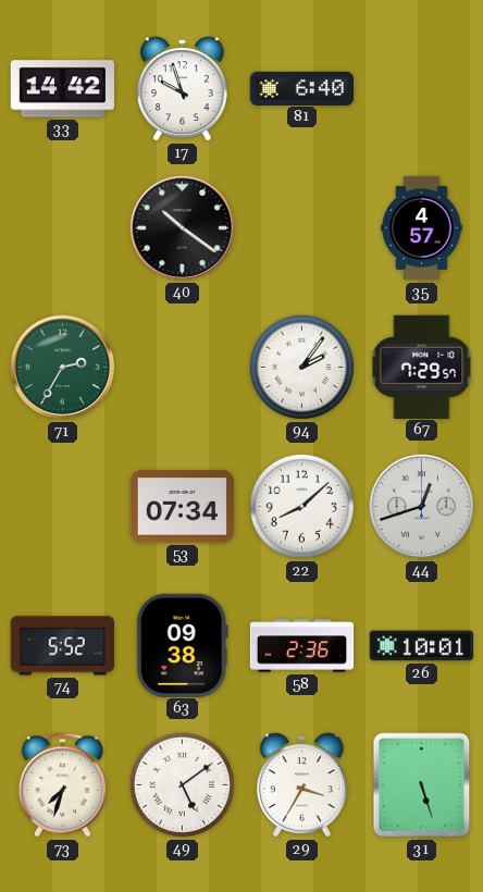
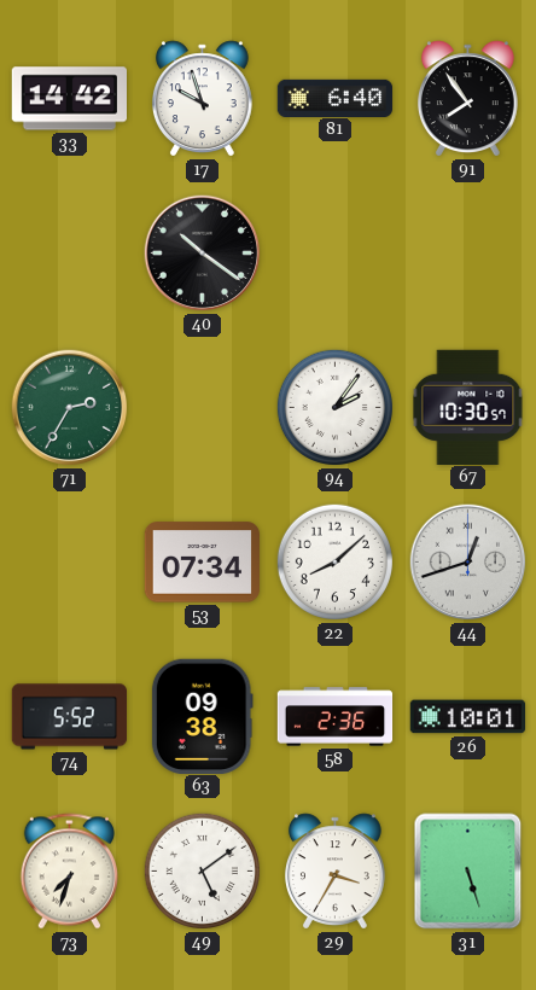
91: none -> 7:54
35: 4:57 -> none
67: 7:29 -> 10:30
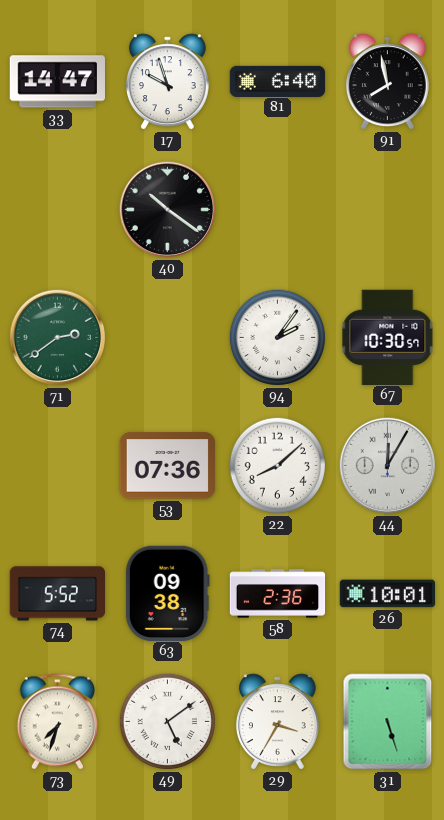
33: 14:42 -> 14:47
91: 7:54 -> 7:58
71: 2:35 -> 2:39
53: 07:34 -> 07:36
44: 12:42 -> 12:05
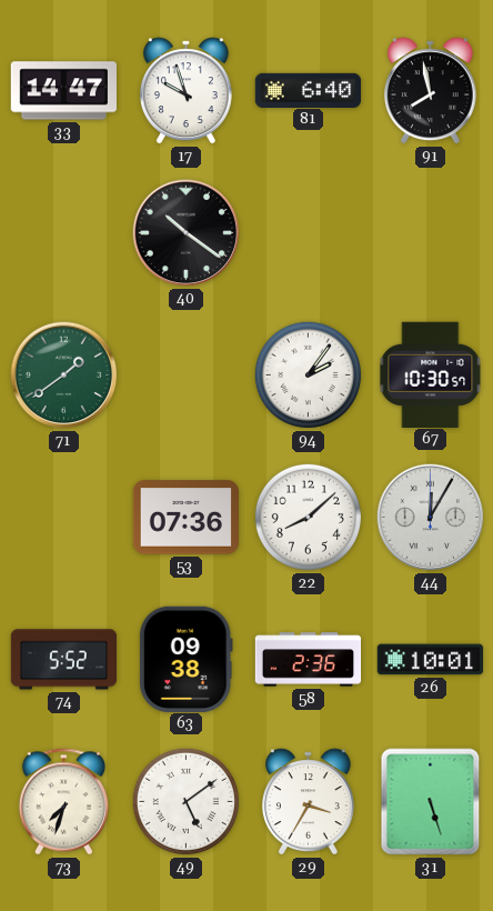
71: 2:39 -> 1:39
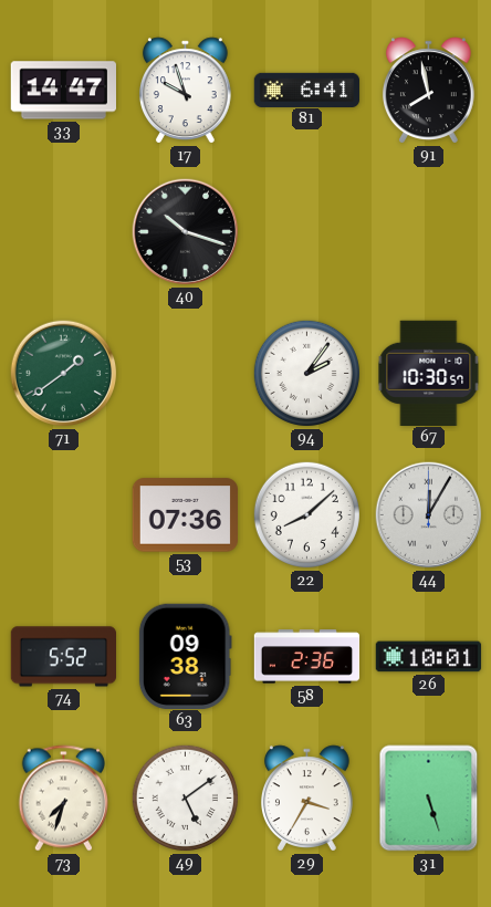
81: 6:40 -> 6:41
40: 10:21 -> 10:18
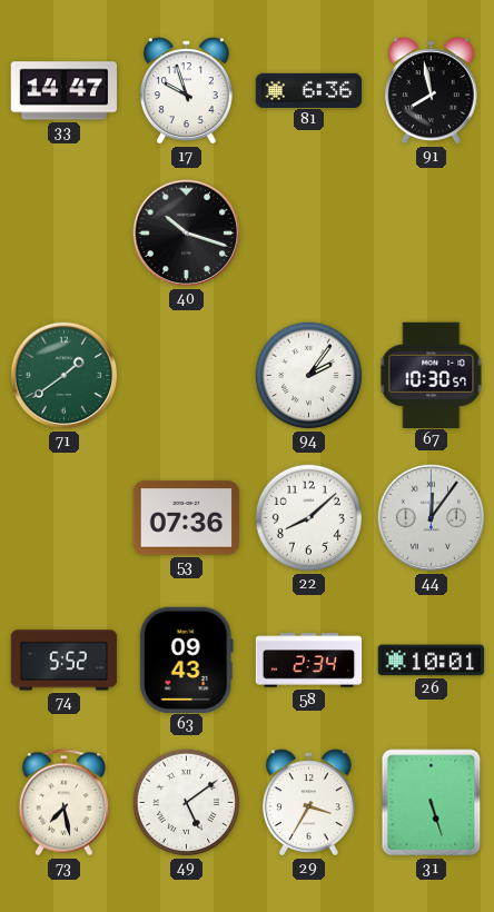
81: 6:41 -> 6:36
44: 12:05 -> 12:06
63: 09:38 -> 09:43
58: 2:36 -> 2:34
73: 7:33 -> 7:28
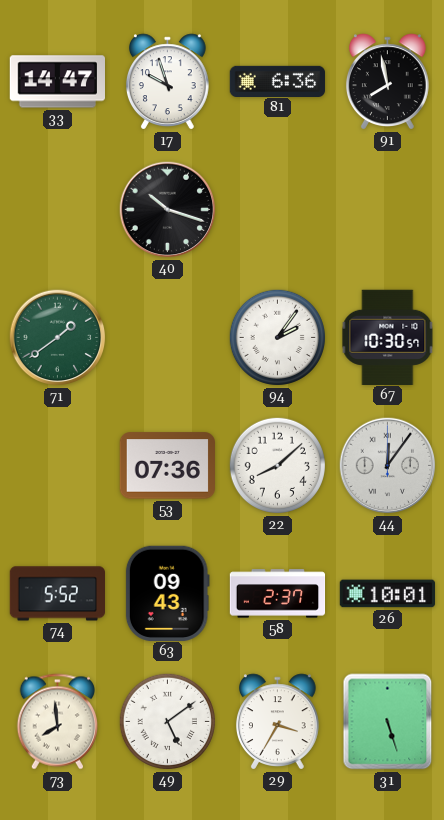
58: 2:34 -> 2:37
73: 7:28 -> 7:59
